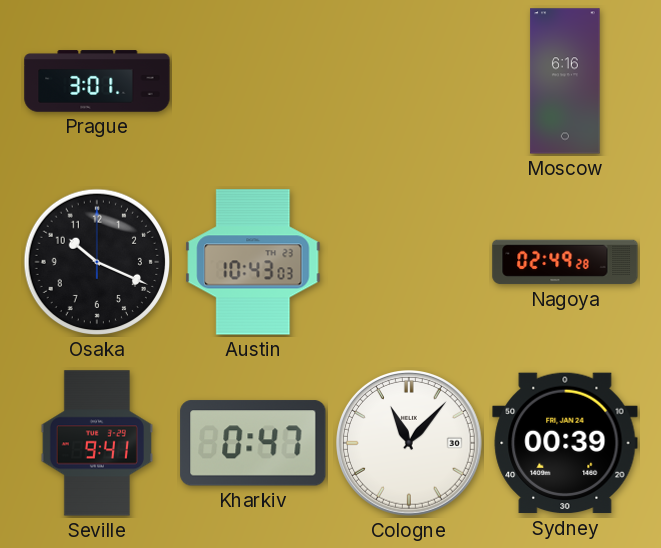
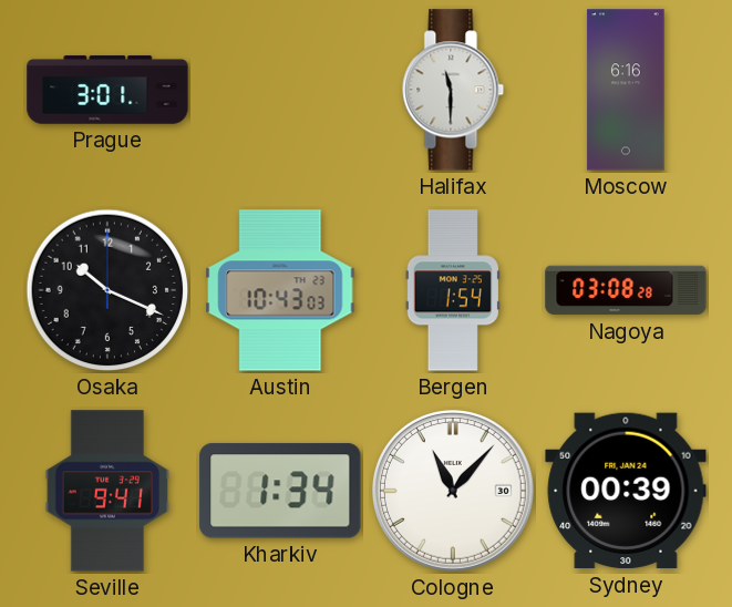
Halifax: none -> 11:30
Bergen: none -> 1:54
Nagoya: 02:49 -> 03:08
Kharkiv: 0:47 -> 1:34
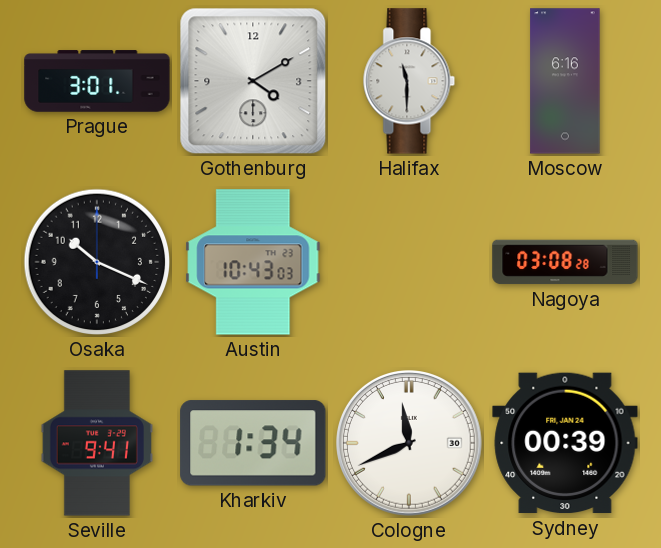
Gothenburg: none -> 4:10
Bergen: 1:54 -> none
Cologne: 11:07 -> 11:41
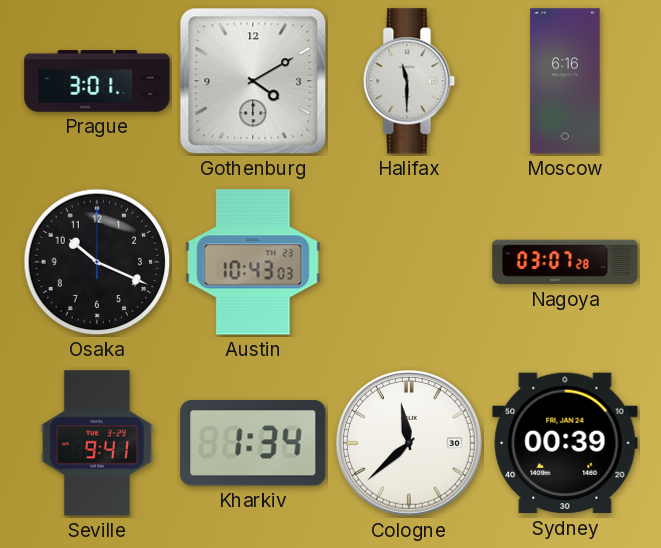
Nagoya: 03:08 -> 03:07
Cologne: 11:41 -> 11:38
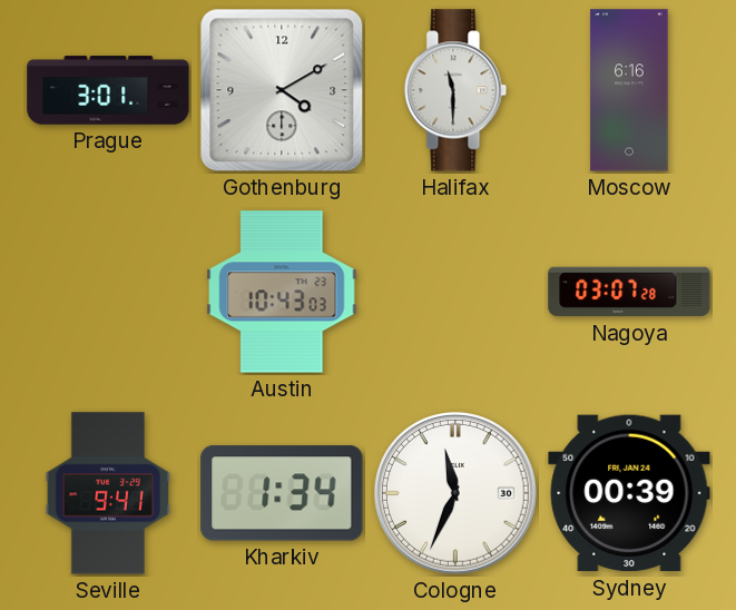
Osaka: 10:19 -> none
Cologne: 11:38 -> 11:34
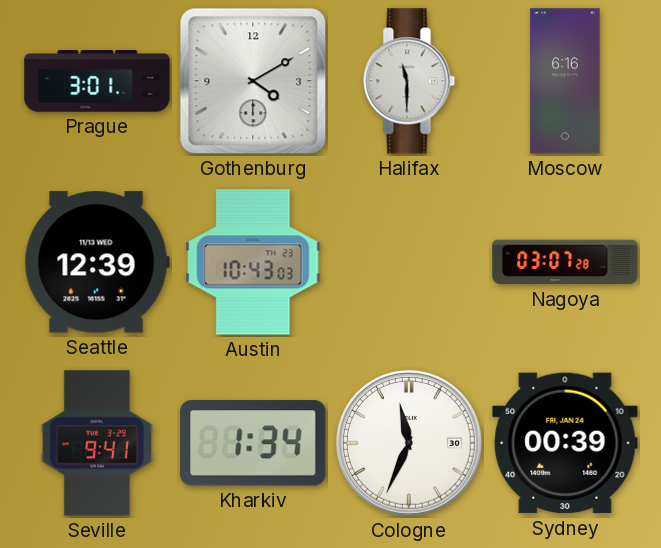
Seattle: none -> 12:39
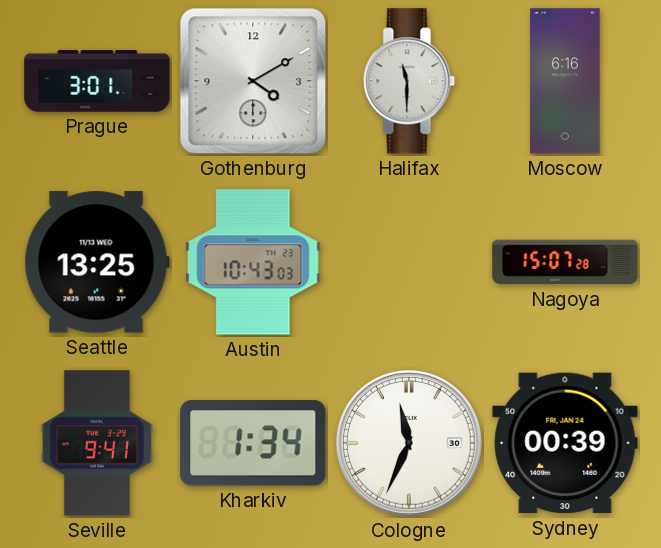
Seattle: 12:39 -> 13:25
Nagoya: 03:07 -> 15:07
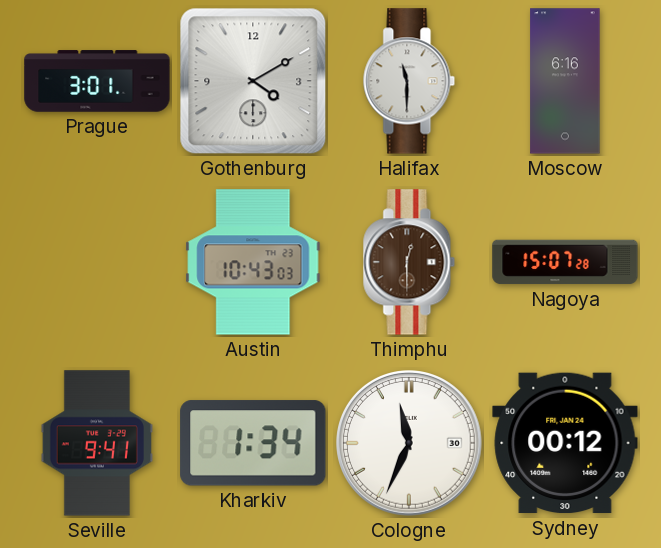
Seattle: 13:25 -> none
Thimphu: none -> 12:30
Sydney: 00:39 -> 00:12
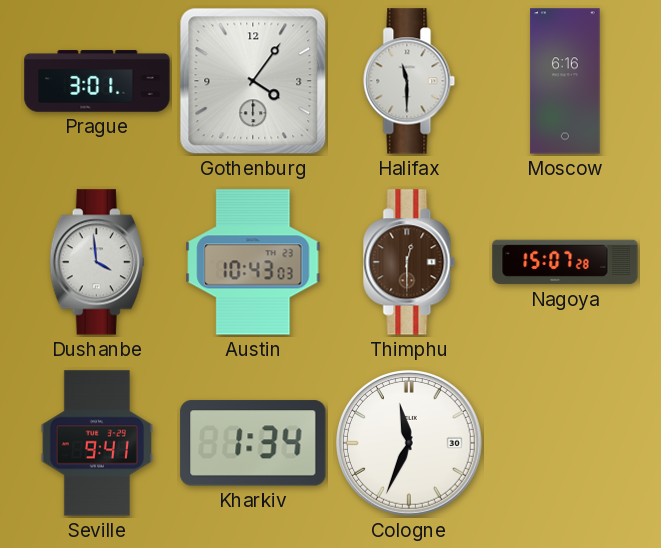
Gothenburg: 4:10 -> 4:06
Dushanbe: none -> 3:59
Sydney: 00:12 -> none
